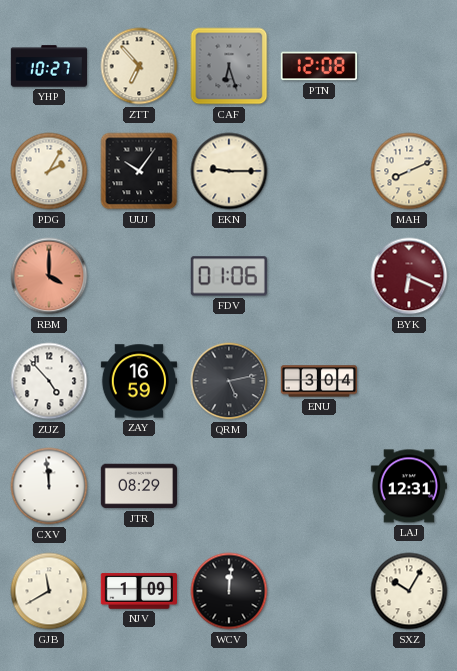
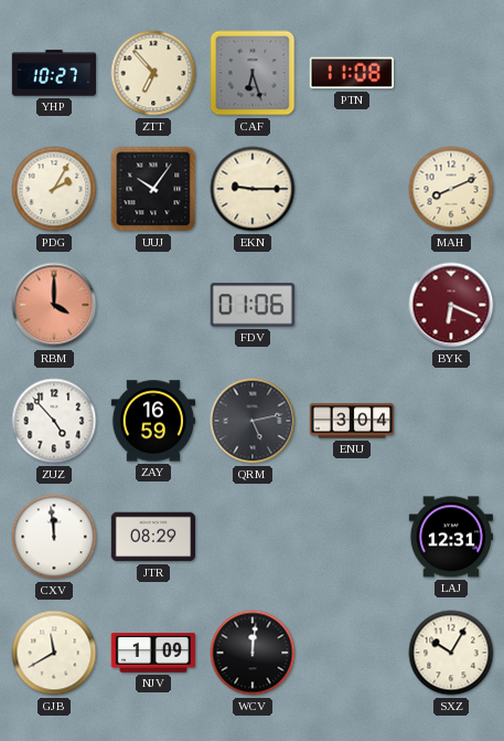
PTN: 12:08 -> 11:08
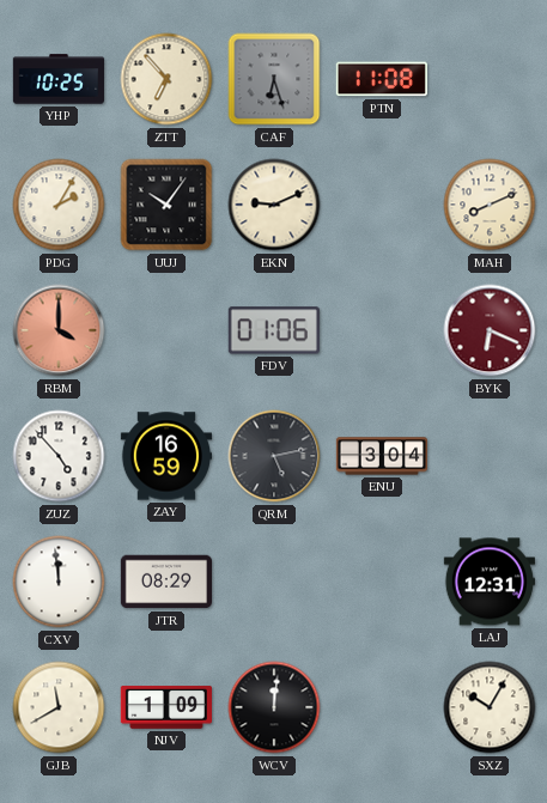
YHP: 10:27 -> 10:25
EKN: 9:15 -> 9:11
